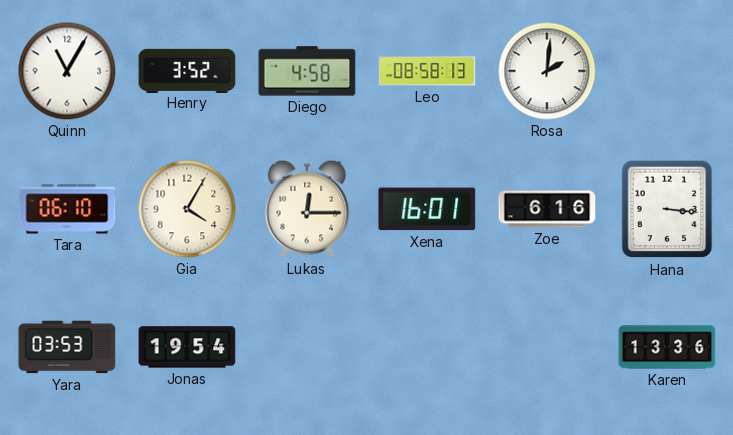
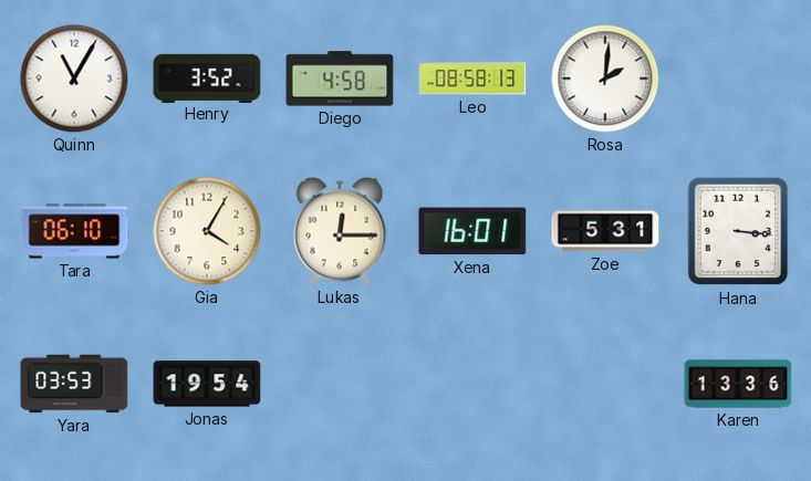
Zoe: 6:16 -> 5:31
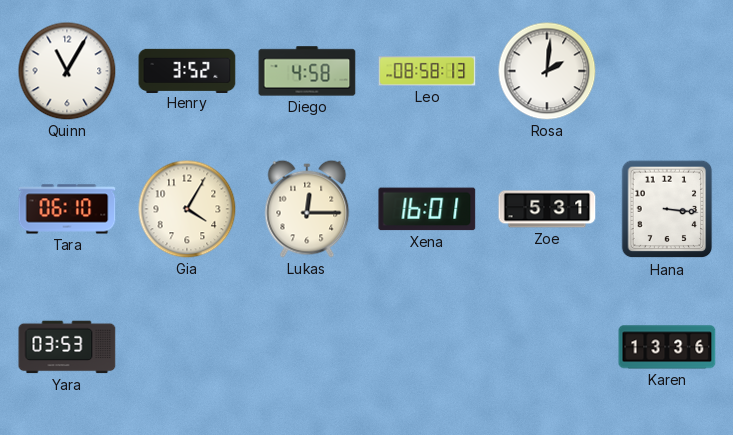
Jonas: 19:54 -> none
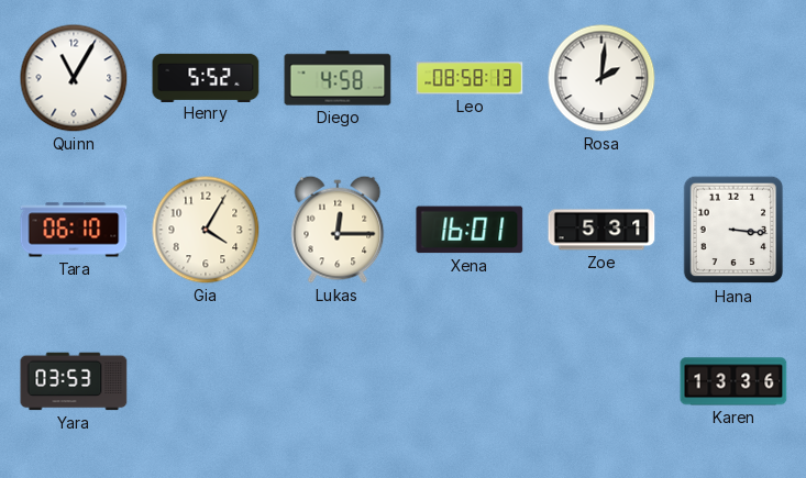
Henry: 3:52 -> 5:52
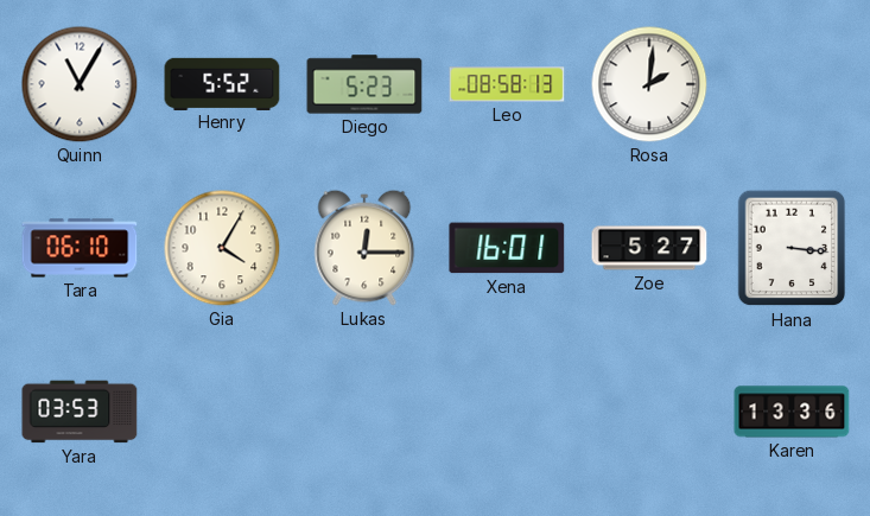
Diego: 4:58 -> 5:23
Zoe: 5:31 -> 5:27
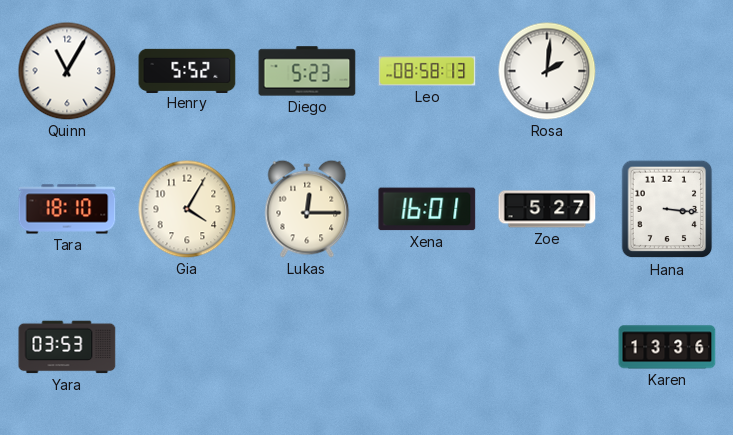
Tara: 06:10 -> 18:10
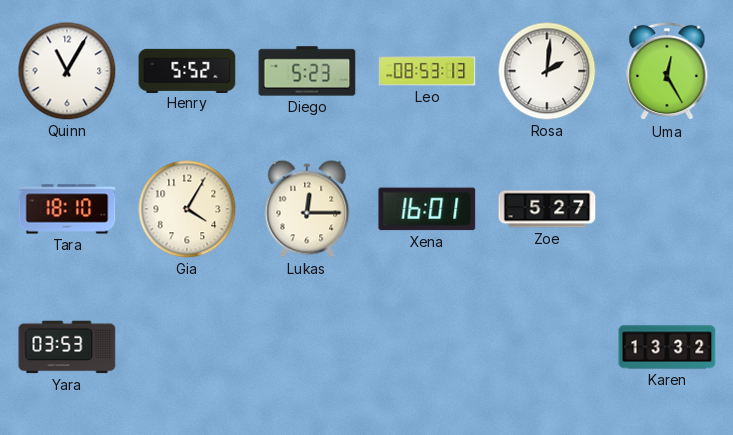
Leo: 08:58 -> 08:53
Uma: none -> 12:25
Hana: 3:16 -> none
Karen: 13:36 -> 13:32
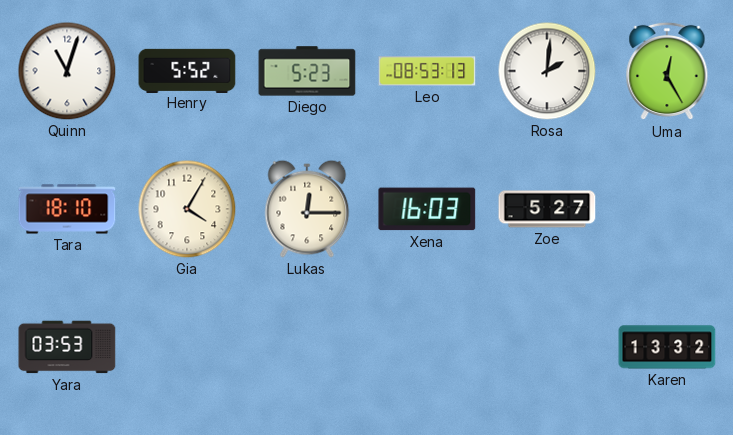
Quinn: 11:05 -> 11:03
Xena: 16:01 -> 16:03
